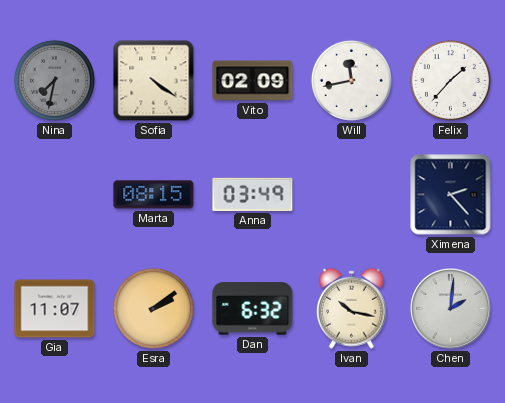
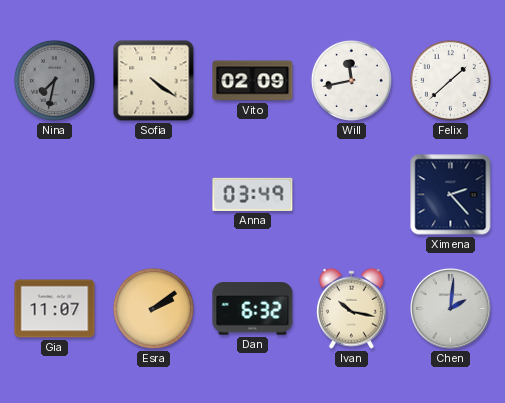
Felix: 1:37 -> 1:38
Marta: 08:15 -> none
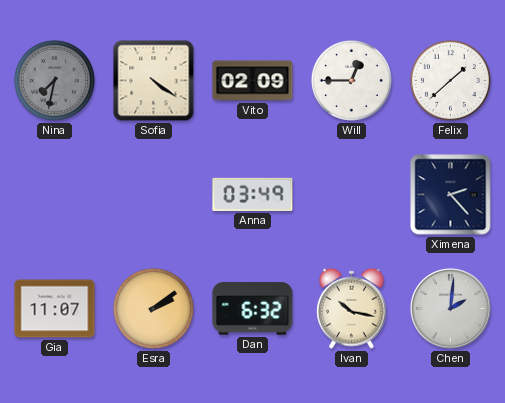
Will: 11:43 -> 12:45
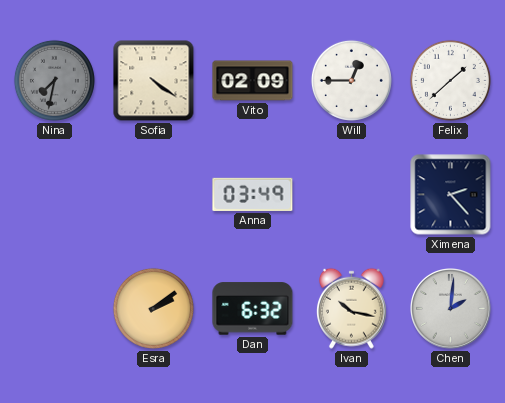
Gia: 11:07 -> none
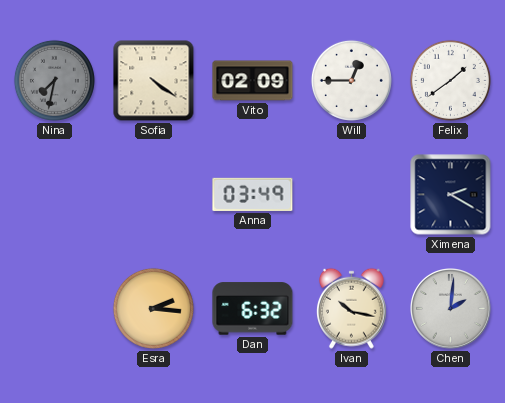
Felix: 1:38 -> 1:39
Ximena: 2:23 -> 2:20
Esra: 2:09 -> 2:16
